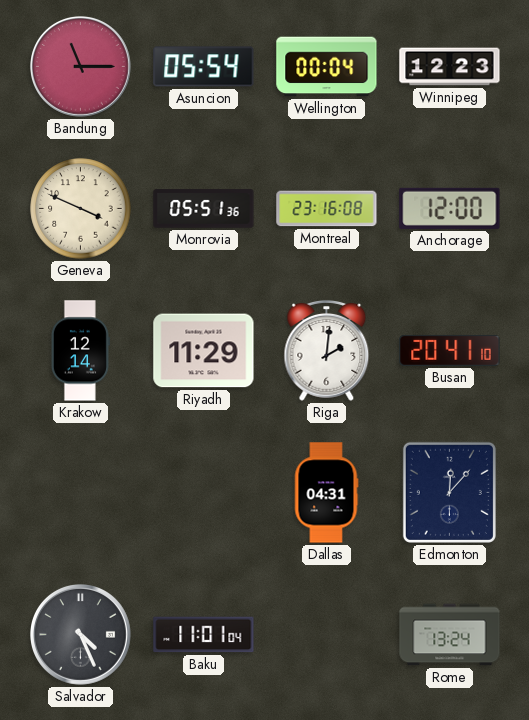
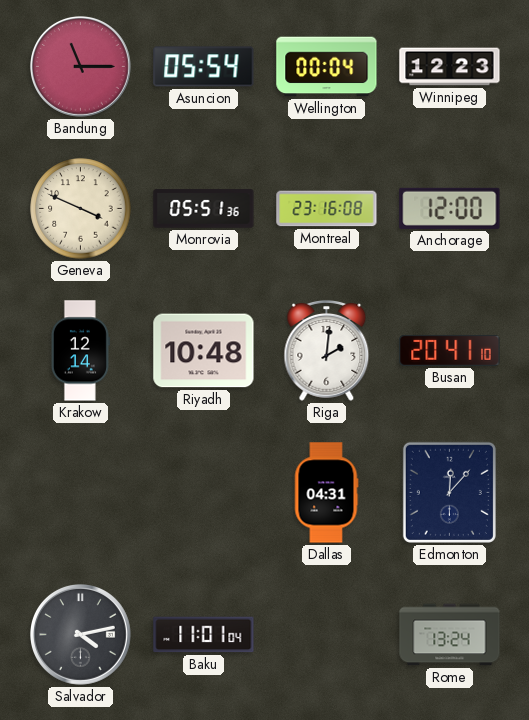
Riyadh: 11:29 -> 10:48
Salvador: 4:26 -> 4:13
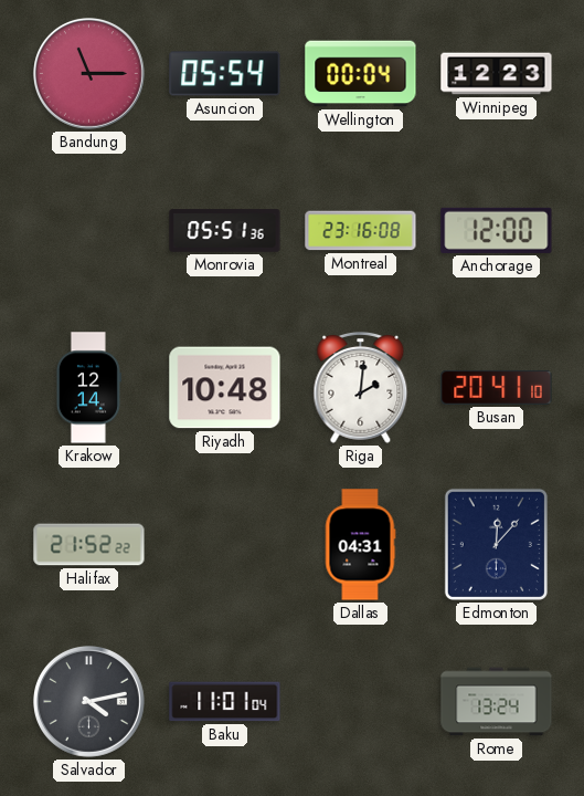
Geneva: 3:49 -> none
Halifax: none -> 21:52
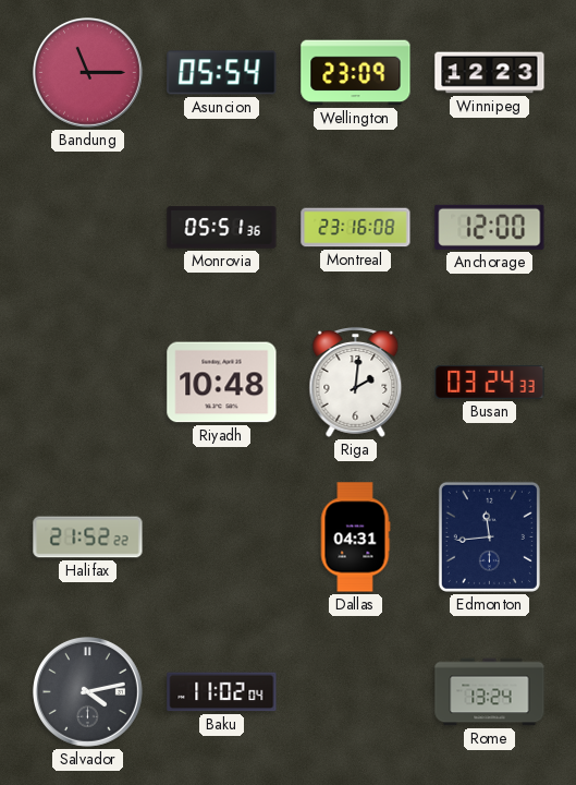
Wellington: 00:04 -> 23:09
Krakow: 12:14 -> none
Busan: 20:41 -> 03:24
Edmonton: 12:07 -> 11:44
Baku: 11:01 -> 11:02
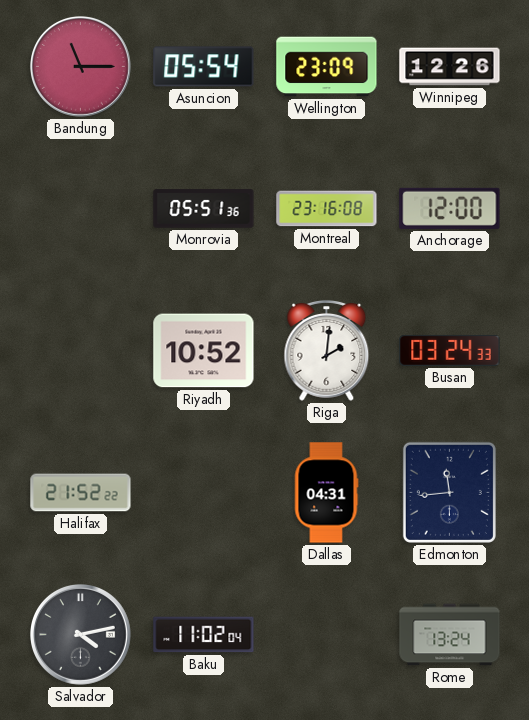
Winnipeg: 12:23 -> 12:26
Riyadh: 10:48 -> 10:52
